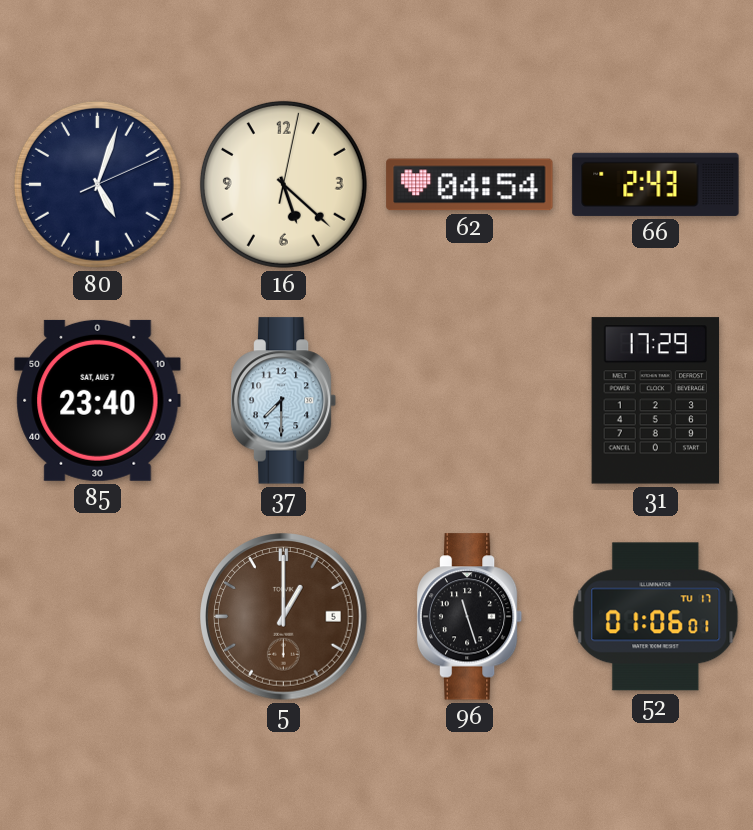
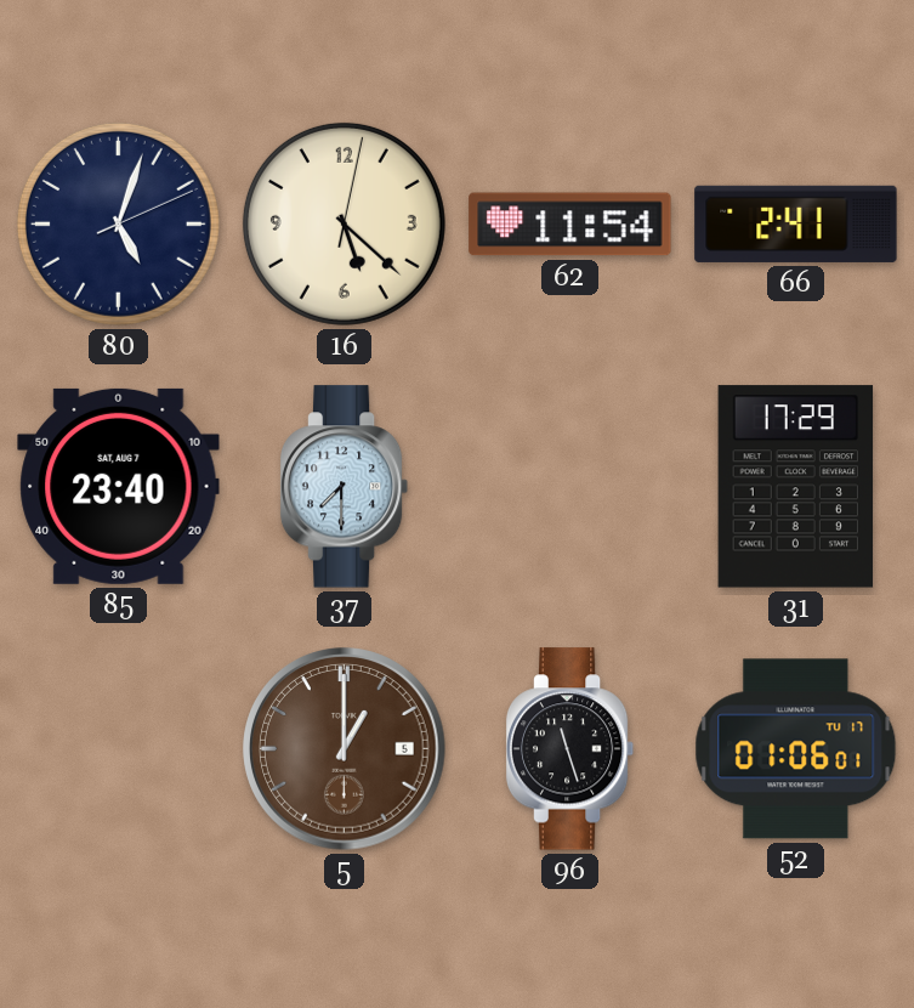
62: 04:54 -> 11:54
66: 2:43 -> 2:41
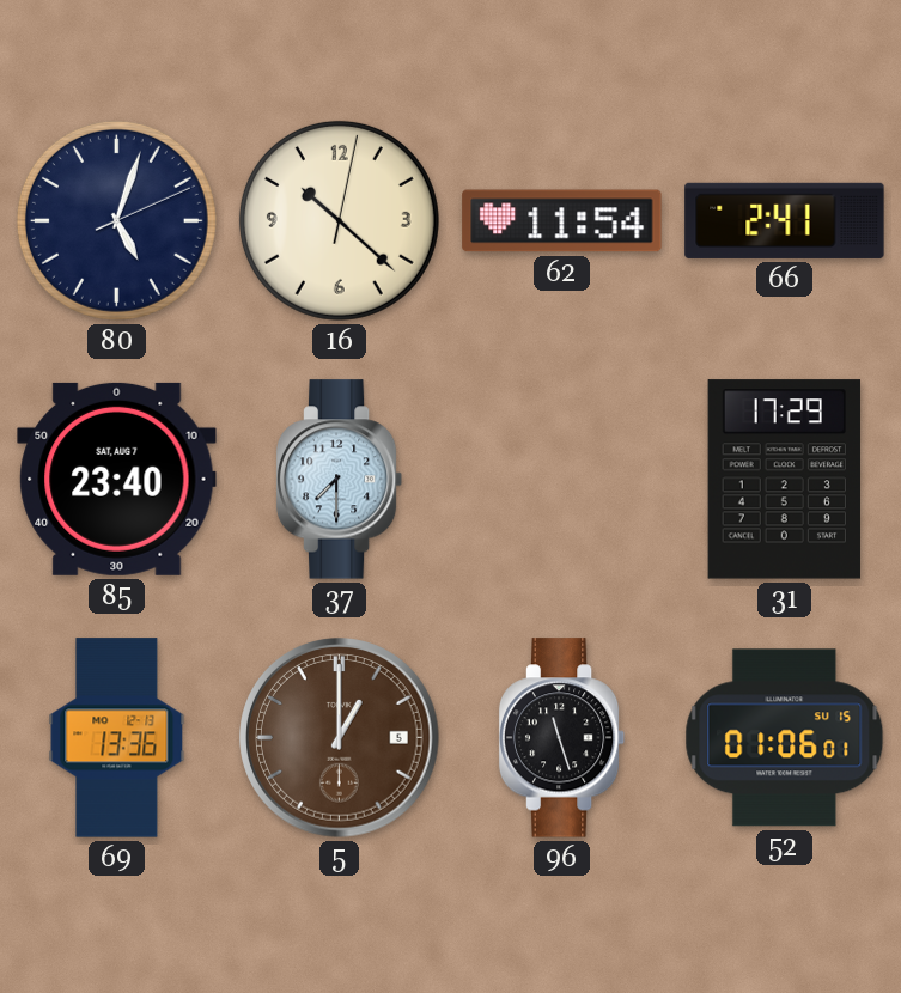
16: 5:22 -> 10:22
69: none -> 13:36
52 date: TU 17 -> SU 15
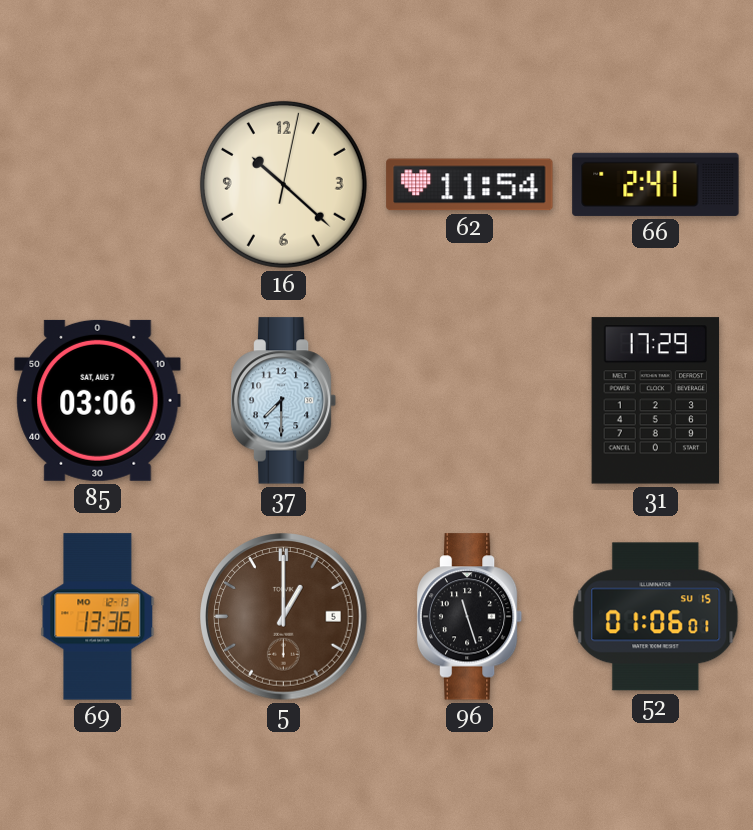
80: 5:03 -> none
85: 23:40 -> 03:06
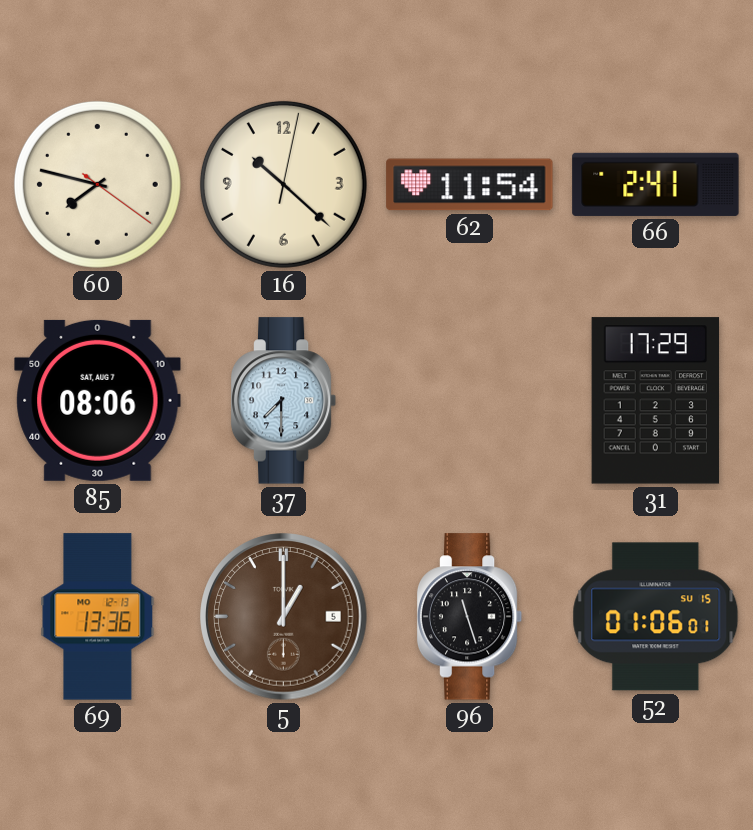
60: none -> 7:47
85: 03:06 -> 08:06
